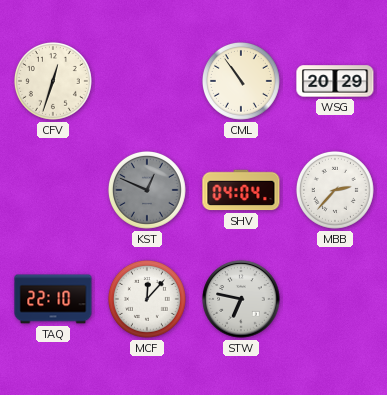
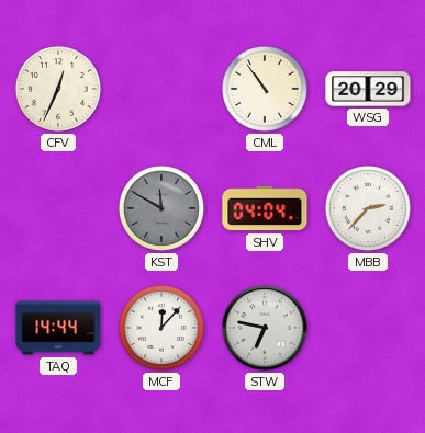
CFV: 12:33 -> 12:34
KST: 12:49 -> 11:50
TAQ: 22:10 -> 14:44
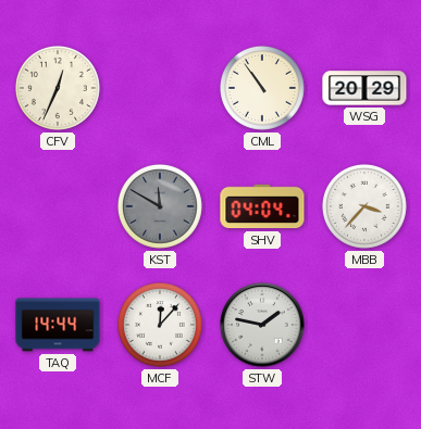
MBB: 2:37 -> 3:37
STW: 6:47 -> 1:47
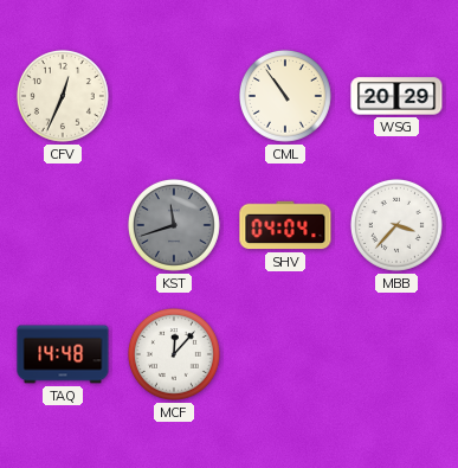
KST: 11:50 -> 11:42
TAQ: 14:44 -> 14:48
STW: 1:47 -> none
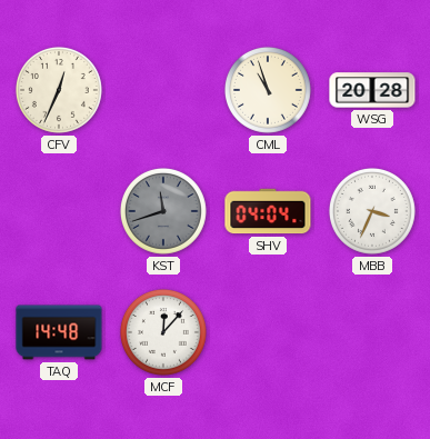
CML: 10:54 -> 10:57
WSG: 20:29 -> 20:28
MBB: 3:37 -> 3:34
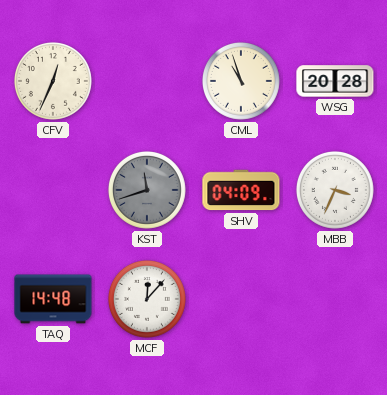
SHV: 04:04 -> 04:09
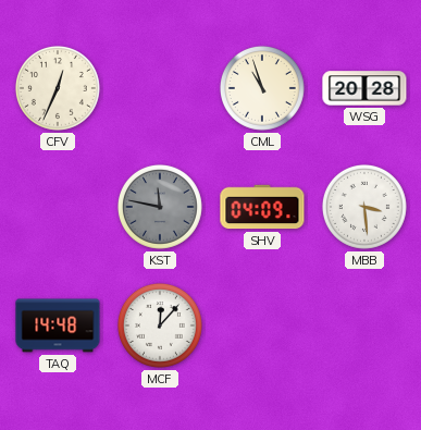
KST: 11:42 -> 11:47
MBB: 3:34 -> 3:29
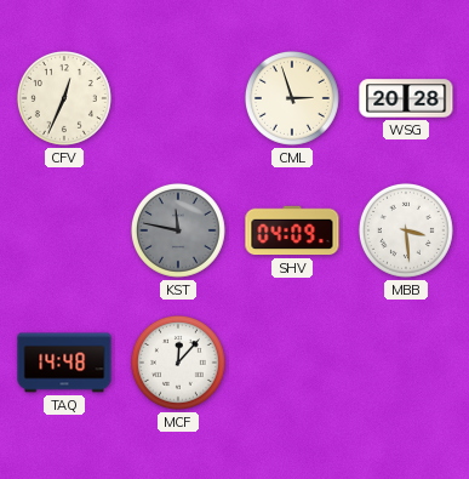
CML: 10:57 -> 2:57
